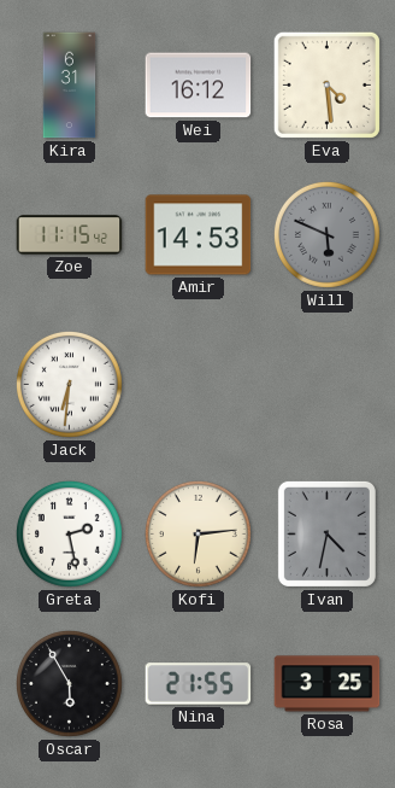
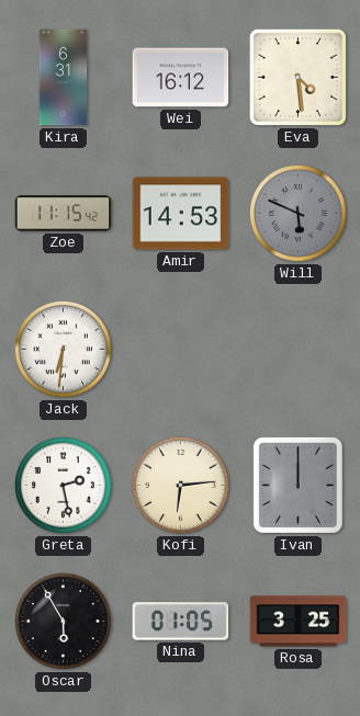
Ivan: 4:32 -> 12:00
Nina: 21:55 -> 01:05
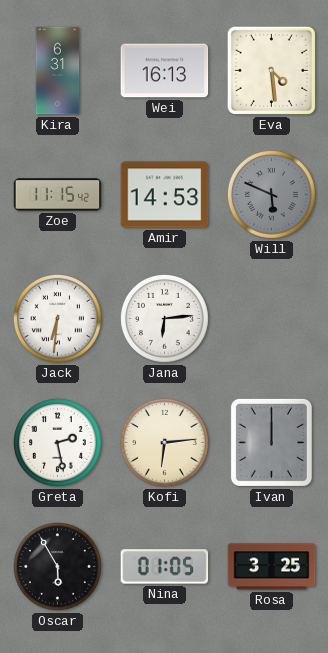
Wei: 16:12 -> 16:13
Jana: none -> 6:14
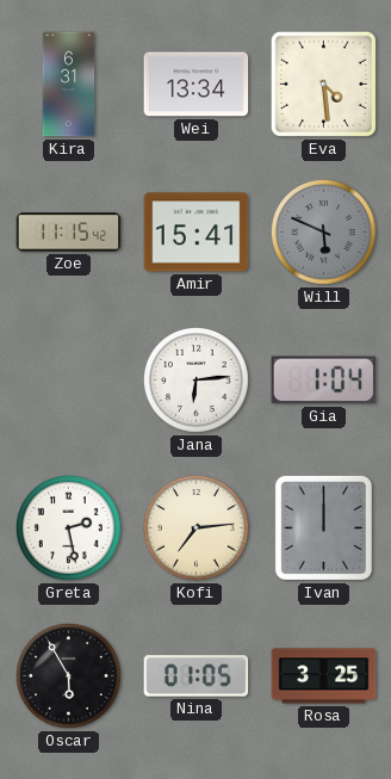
Wei: 16:13 -> 13:34
Amir: 14:53 -> 15:41
Jack: 6:31 -> none
Gia: none -> 1:04
Kofi: 6:14 -> 7:14
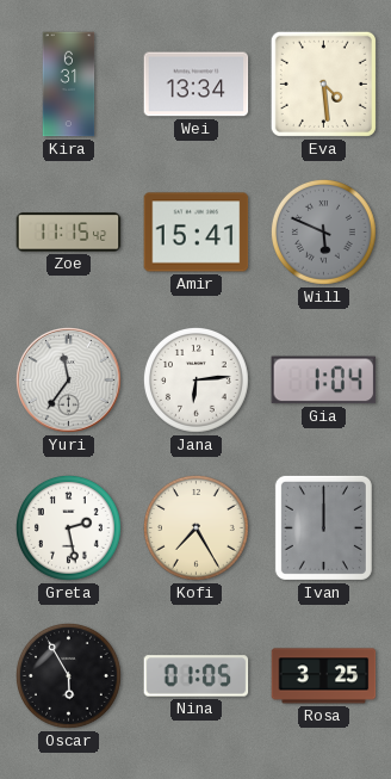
Yuri: none -> 11:36
Kofi: 7:14 -> 7:25
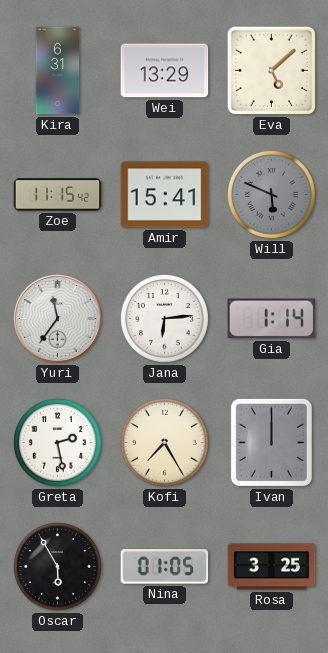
Wei: 13:34 -> 13:29
Eva: 4:29 -> 5:08
Gia: 1:04 -> 1:14
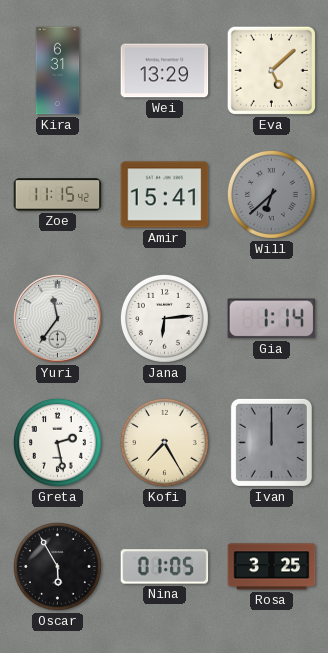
Will: 5:49 -> 6:38
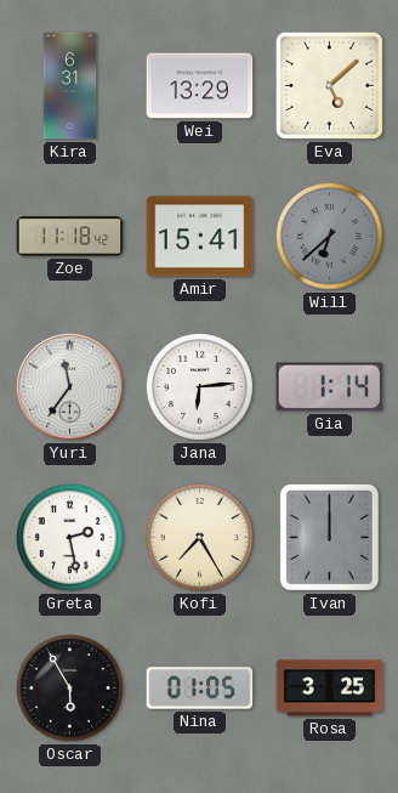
Zoe: 11:15 -> 11:18
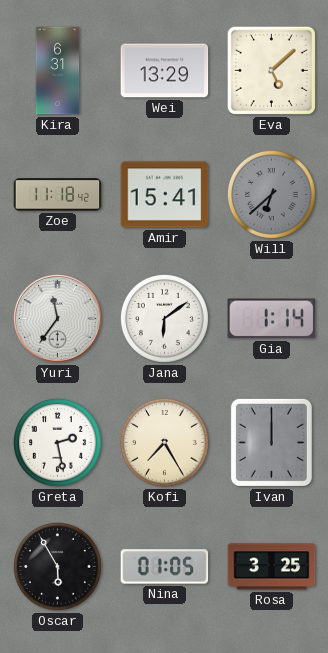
Jana: 6:14 -> 6:09
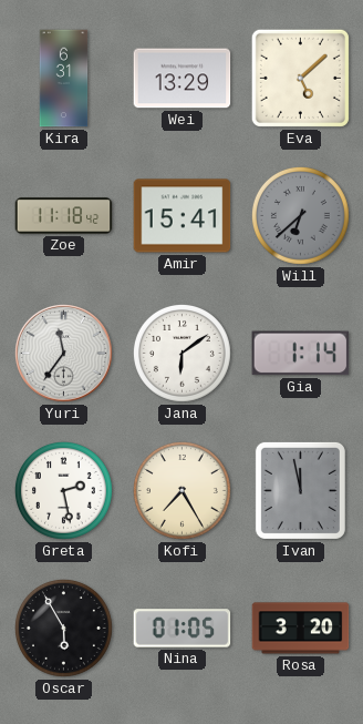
Ivan: 12:00 -> 11:58
Rosa: 3:25 -> 3:20
